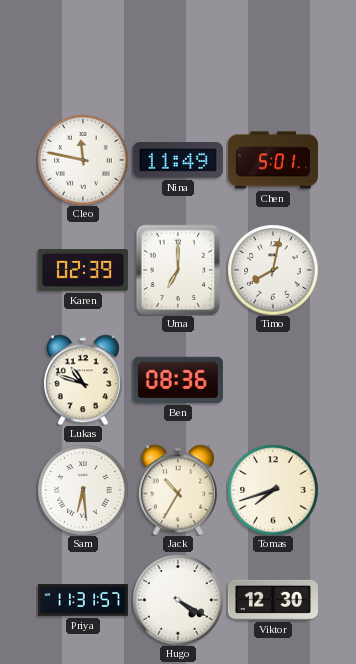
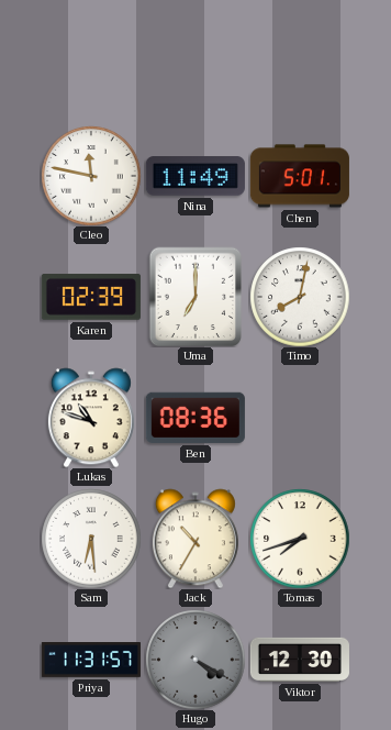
Hugo dial: white -> grey
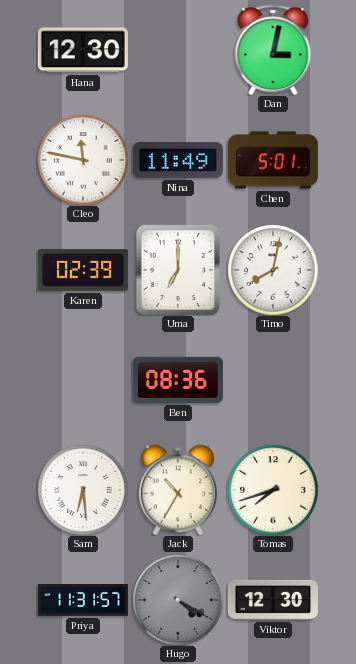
Hana: none -> 12:30
Dan: none -> 3:02
Lukas: 10:48 -> none
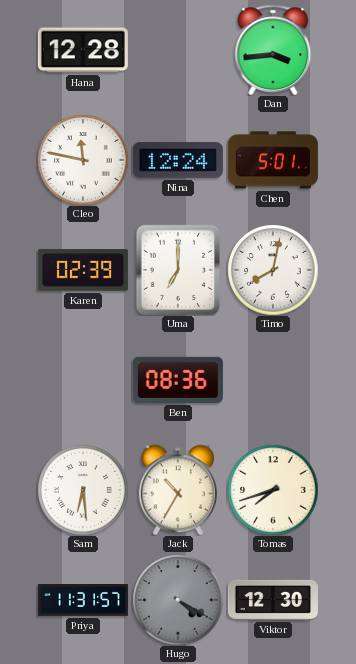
Hana: 12:30 -> 12:28
Dan: 3:02 -> 3:44
Nina: 11:49 -> 12:24
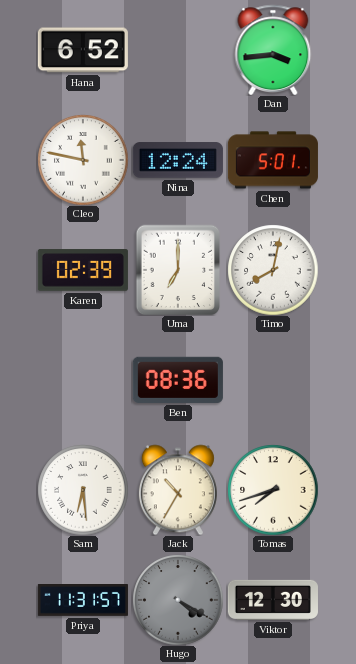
Hana: 12:28 -> 6:52
